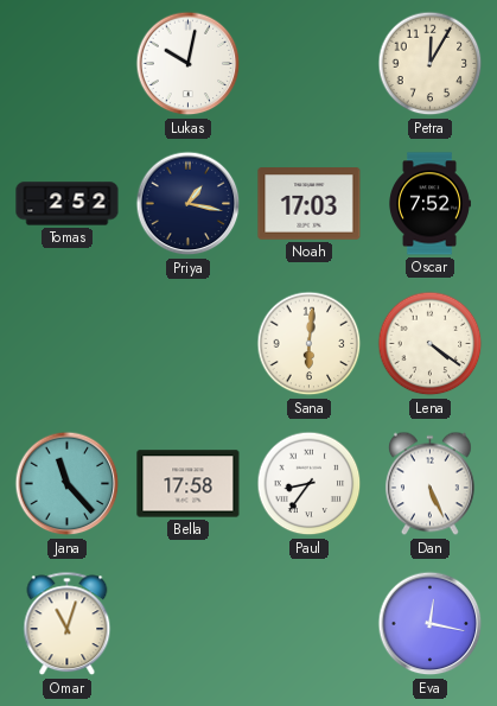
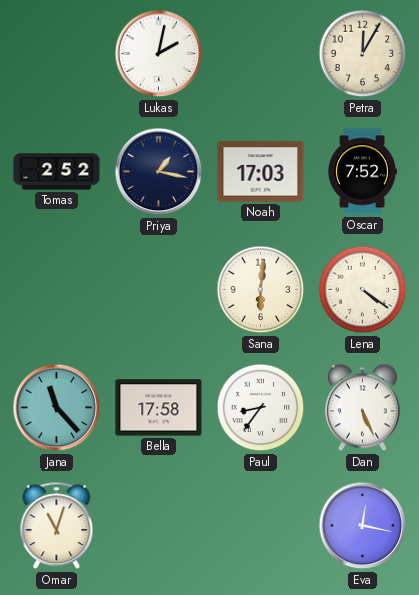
Lukas: 10:02 -> 2:02
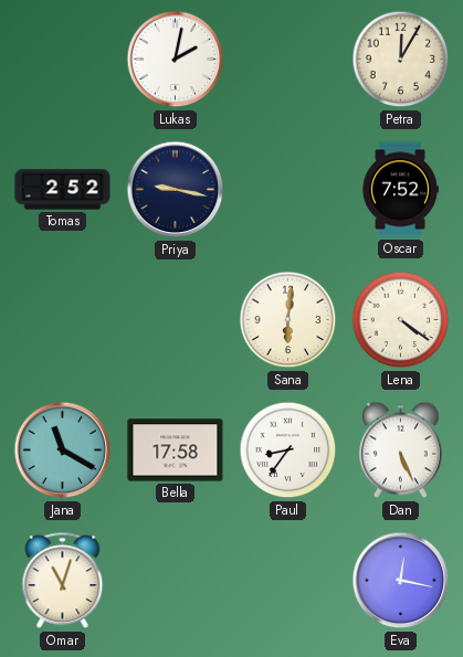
Priya: 1:17 -> 9:17
Noah: 17:03 -> none
Jana: 11:23 -> 11:20
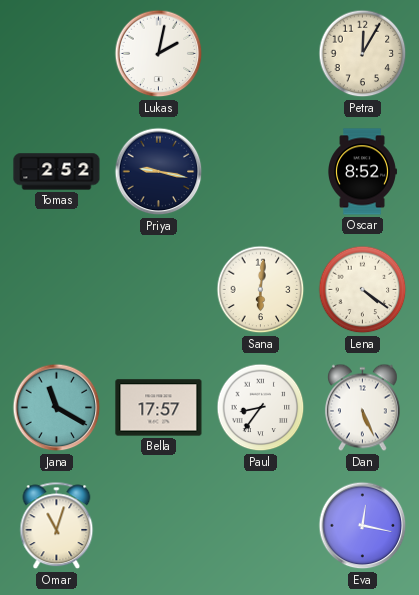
Oscar: 7:52 -> 8:52
Bella: 17:58 -> 17:57
